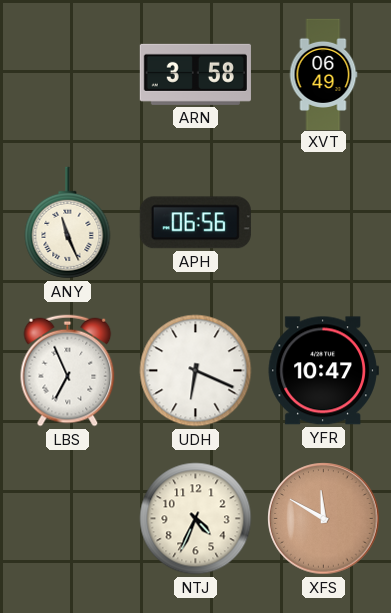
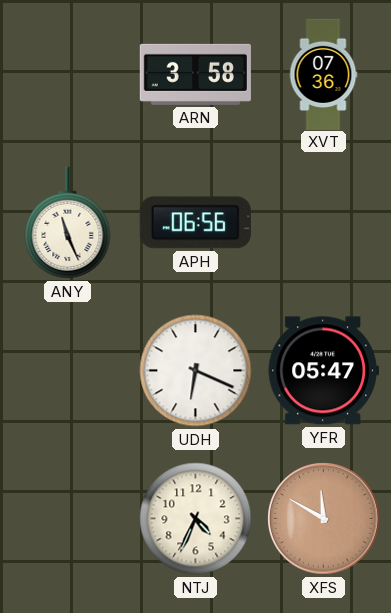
XVT: 06:49 -> 07:36
LBS: 6:56 -> none
YFR: 10:47 -> 05:47
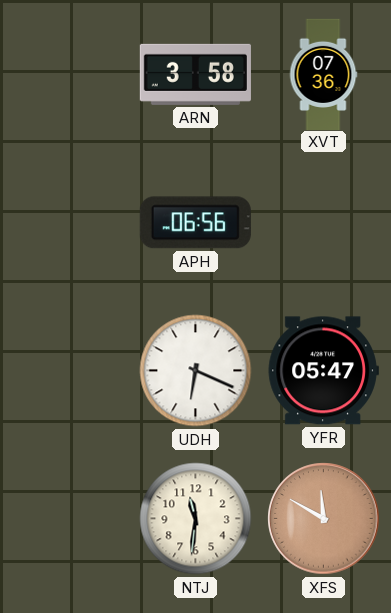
ANY: 11:26 -> none
NTJ: 4:34 -> 11:31
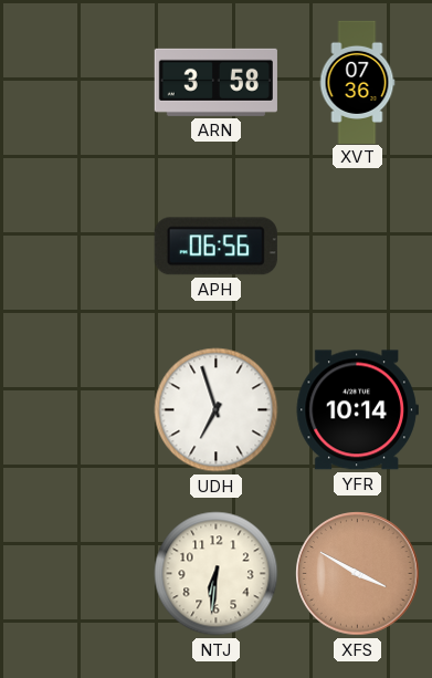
UDH: 6:19 -> 6:57
YFR: 05:47 -> 10:14
NTJ: 11:31 -> 6:31
XFS: 11:50 -> 3:50
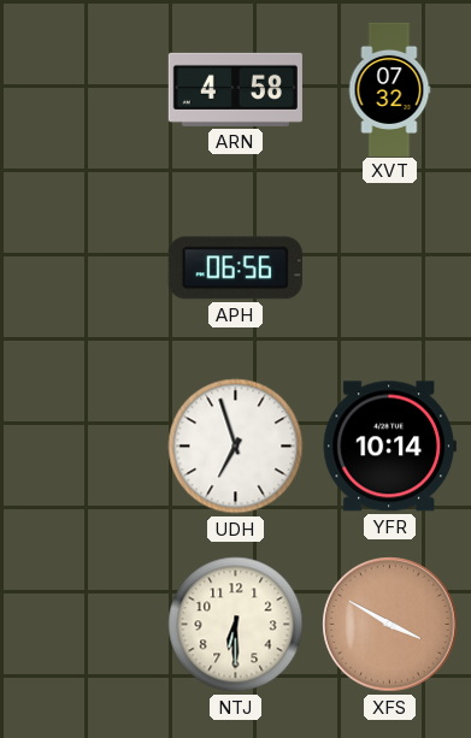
ARN: 3:58 -> 4:58
XVT: 07:36 -> 07:32
NTJ: 6:31 -> 6:30
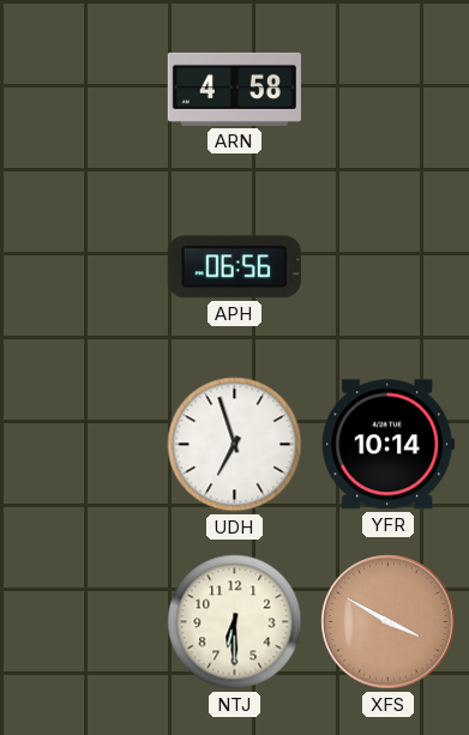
XVT: 07:32 -> none
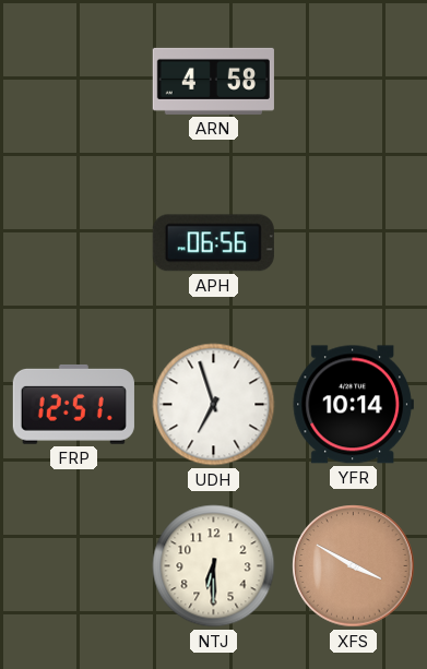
FRP: none -> 12:51
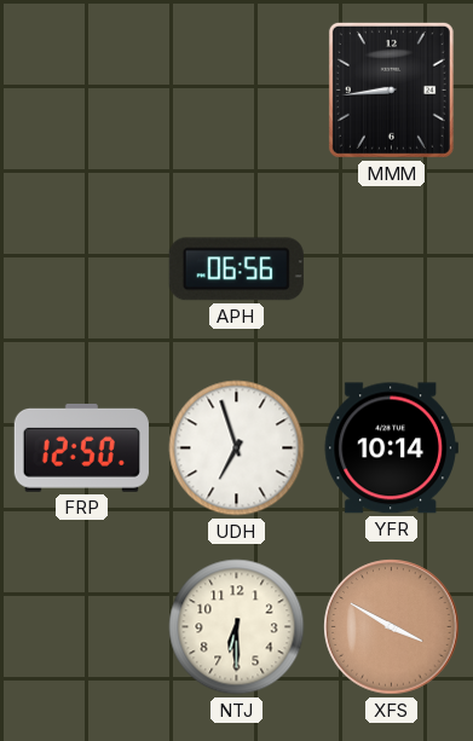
ARN: 4:58 -> none
MMM: none -> 8:44
FRP: 12:51 -> 12:50
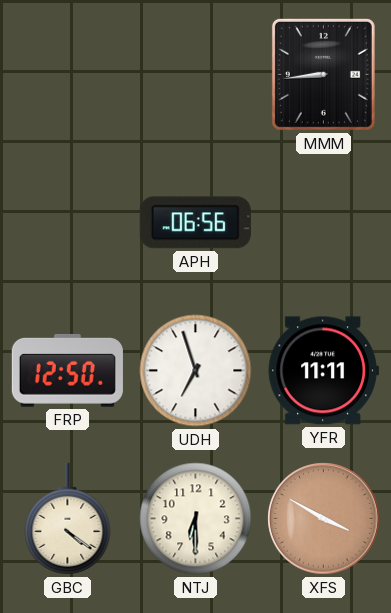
YFR: 10:14 -> 11:11
GBC: none -> 4:21
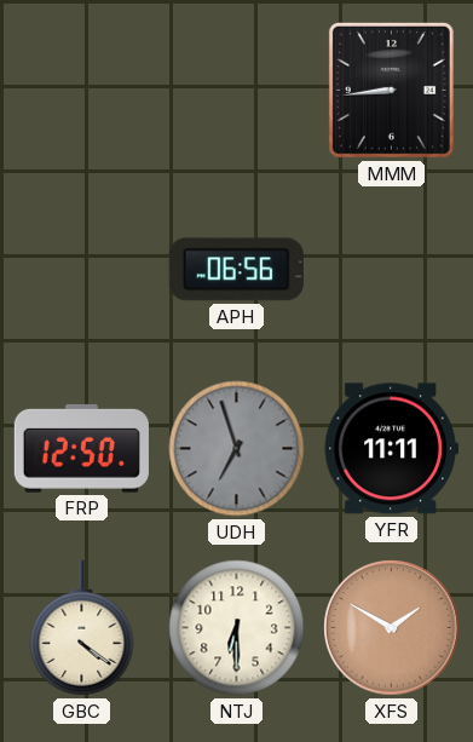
UDH dial: white -> grey
XFS: 3:50 -> 1:50
